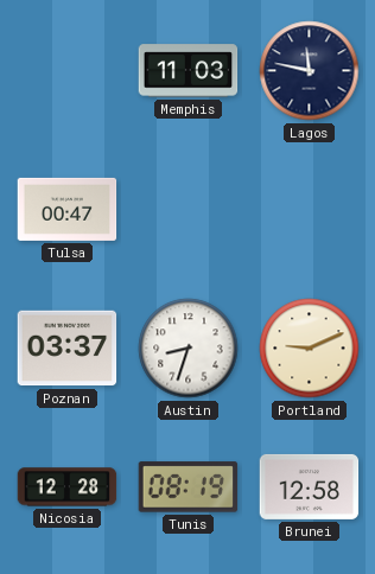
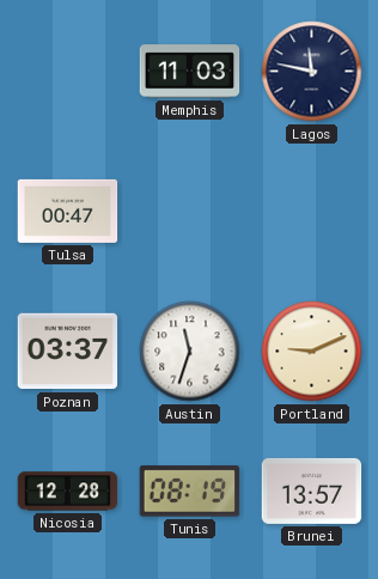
Austin: 8:33 -> 11:33
Brunei: 12:58 -> 13:57
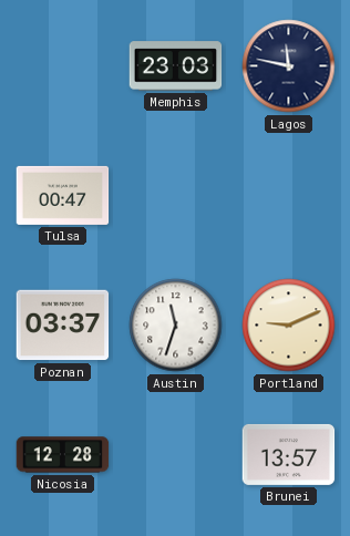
Memphis: 11:03 -> 23:03
Tunis: 08:19 -> none
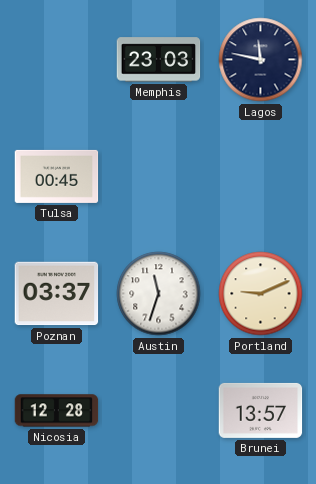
Tulsa: 00:47 -> 00:45
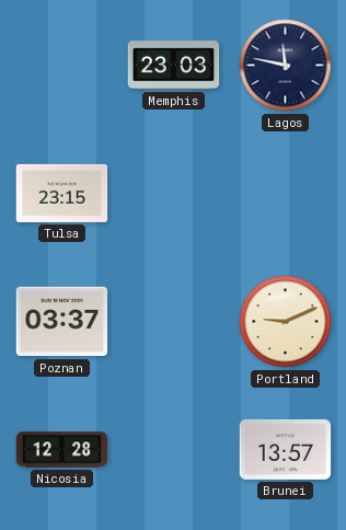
Tulsa: 00:45 -> 23:15
Austin: 11:33 -> none
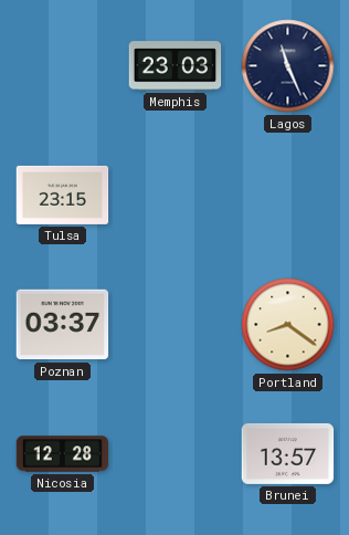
Lagos: 11:47 -> 11:26
Portland: 9:11 -> 8:21
